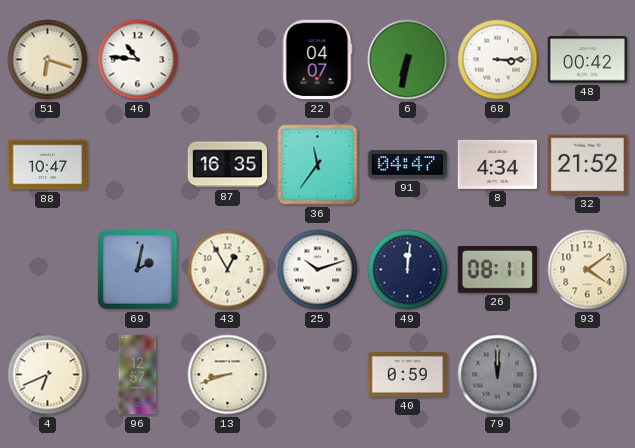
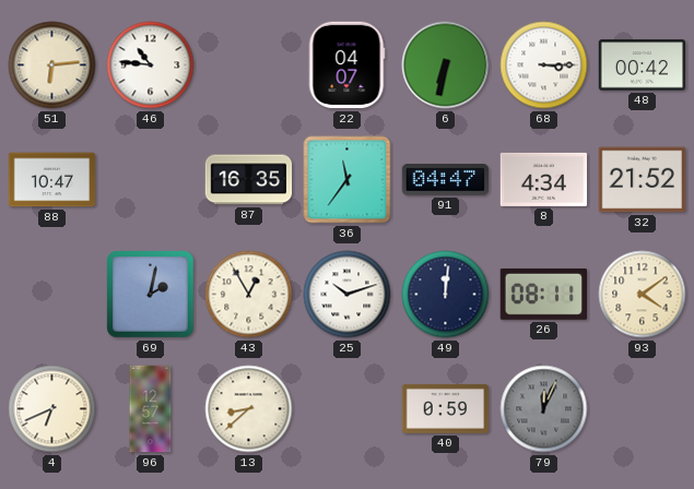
51: 6:18 -> 6:14
13: 8:42 -> 8:38
79: 12:00 -> 12:04
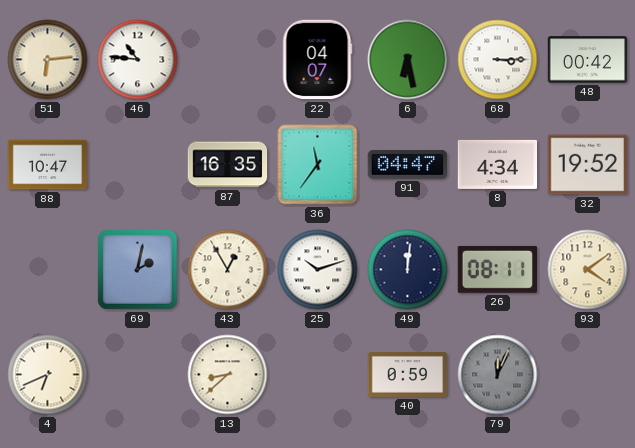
6: 6:32 -> 6:28
32: 21:52 -> 19:52
96: 12:57 -> none
